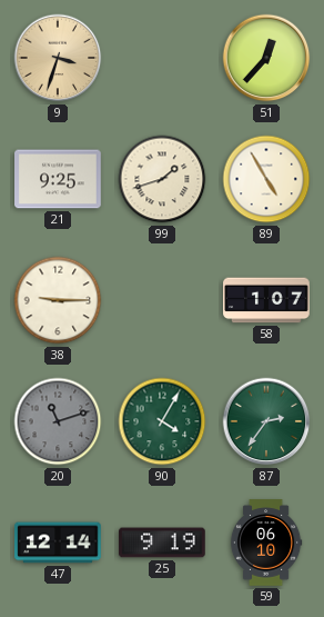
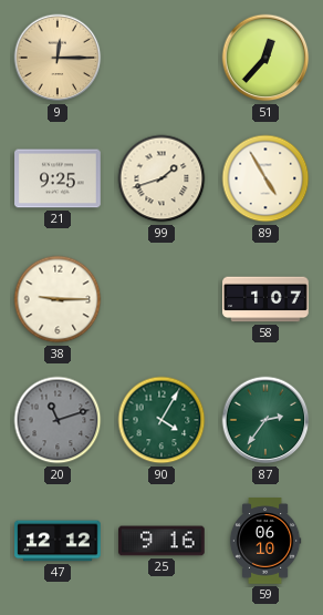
9: 3:33 -> 12:15
47: 12:14 -> 12:12
25: 9:19 -> 9:16
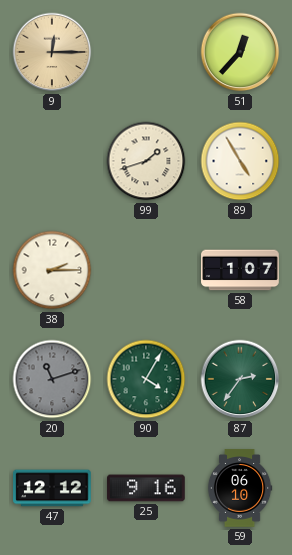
21: 9:25 -> none
38: 9:15 -> 2:15
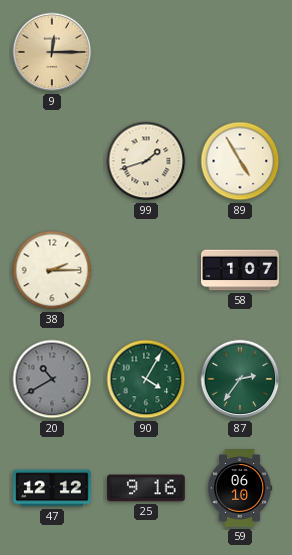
51: 12:37 -> none
20: 11:12 -> 10:40
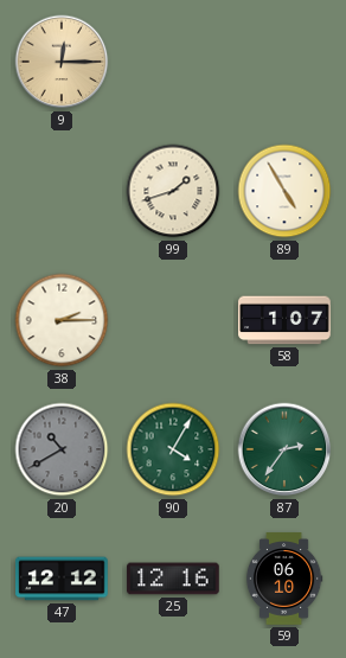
25: 9:16 -> 12:16
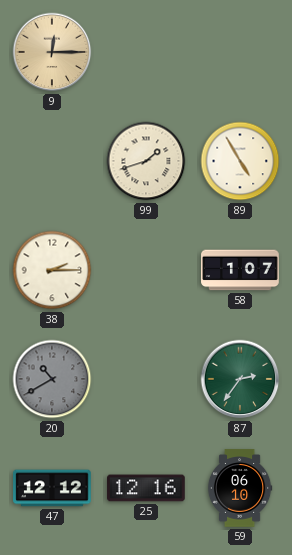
90: 4:05 -> none
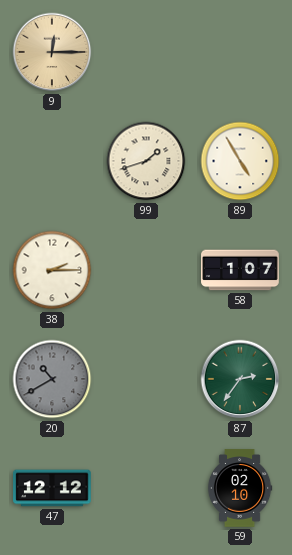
25: 12:16 -> none
59: 06:10 -> 02:10
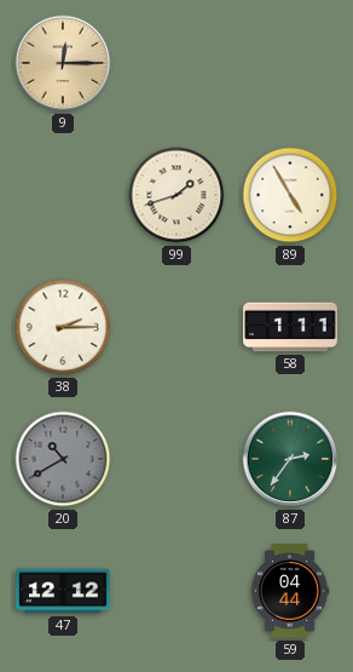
58: 1:07 -> 1:11
59: 02:10 -> 04:44
